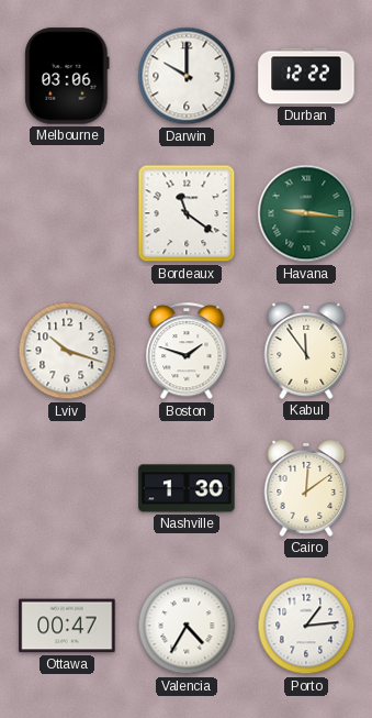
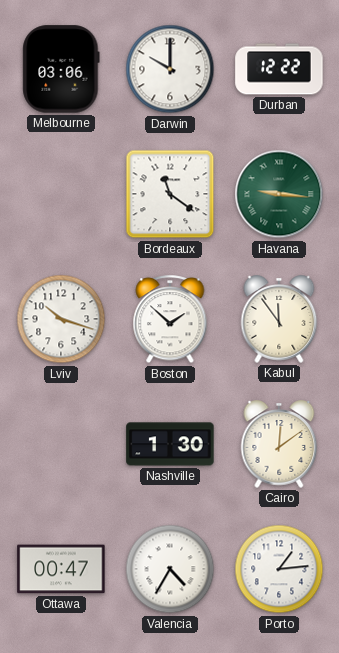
Boston: 1:48 -> 1:52
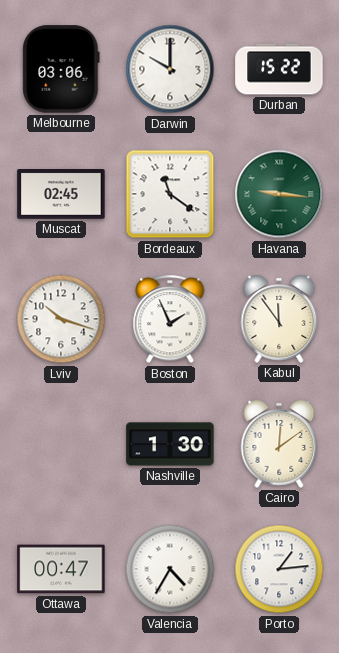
Durban: 12:22 -> 15:22
Muscat: none -> 02:45
Boston: 1:52 -> 1:56
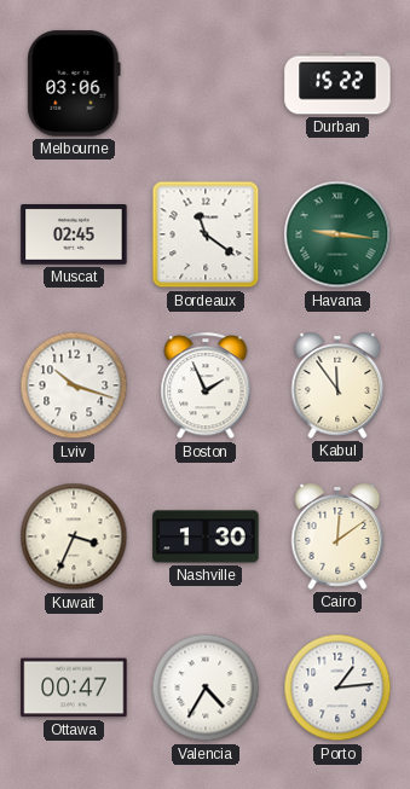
Darwin: 10:00 -> none
Kuwait: none -> 3:34
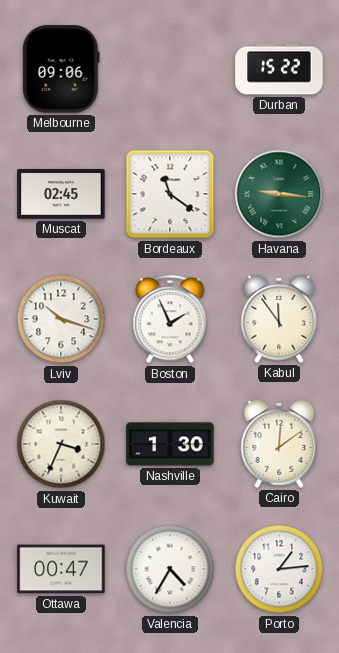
Melbourne: 03:06 -> 09:06
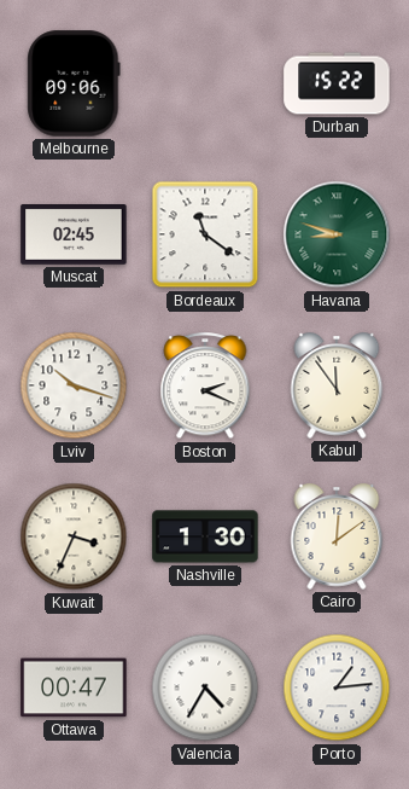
Havana: 9:16 -> 8:48
Boston: 1:56 -> 2:19
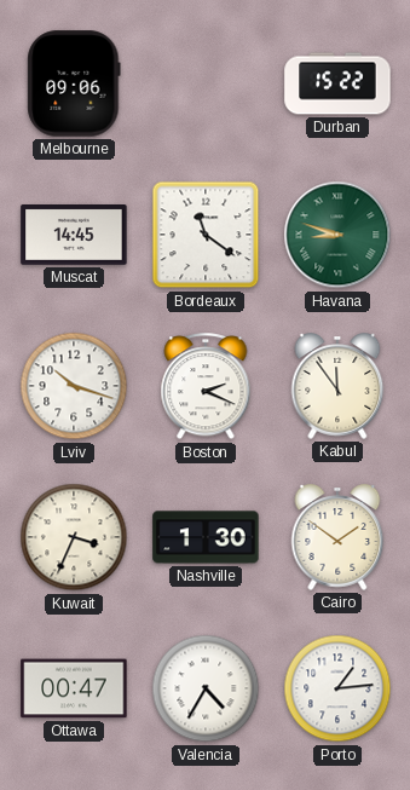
Muscat: 02:45 -> 14:45
Cairo: 12:09 -> 1:51
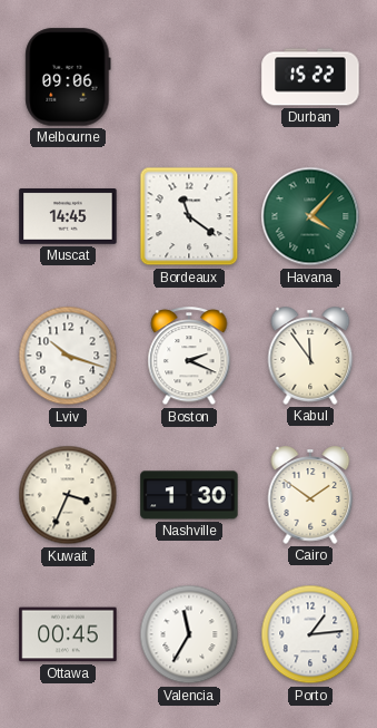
Havana: 8:48 -> 4:07
Ottawa: 00:47 -> 00:45
Valencia: 4:35 -> 11:35
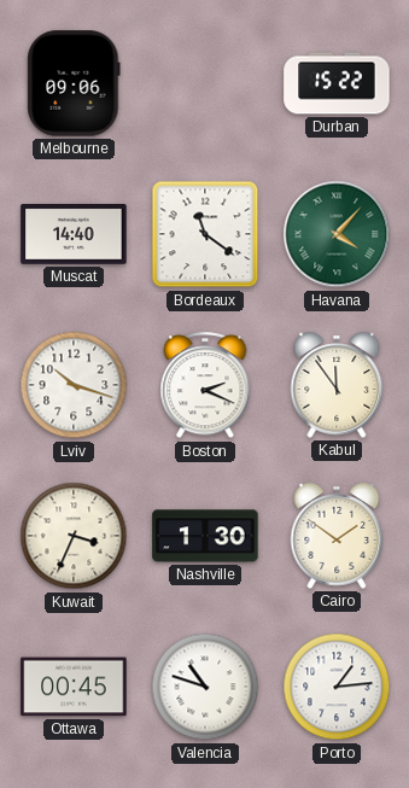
Muscat: 14:45 -> 14:40
Valencia: 11:35 -> 10:48
